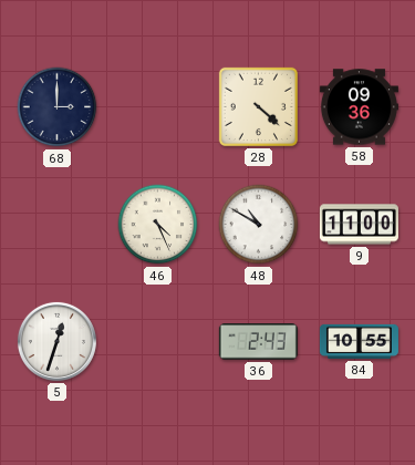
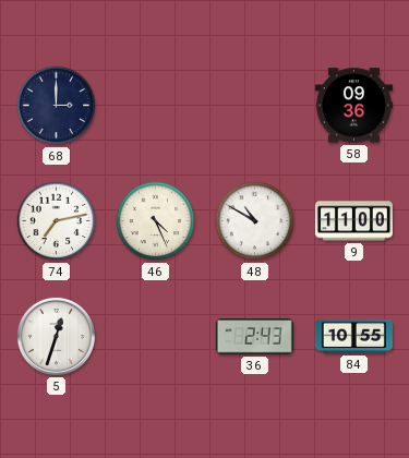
28: 4:22 -> none
74: none -> 7:13
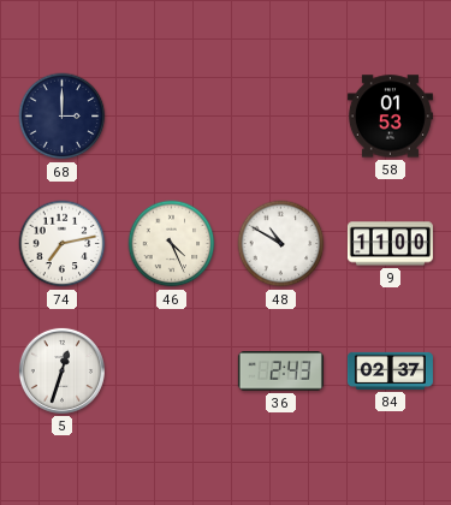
58: 09:36 -> 01:53
84: 10:55 -> 02:37
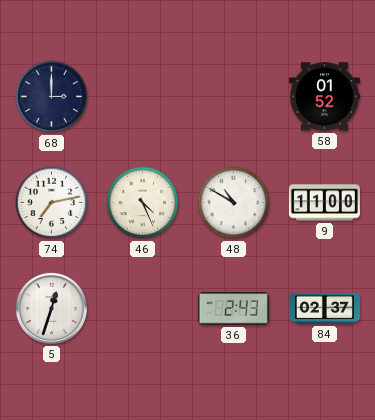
58: 01:53 -> 01:52
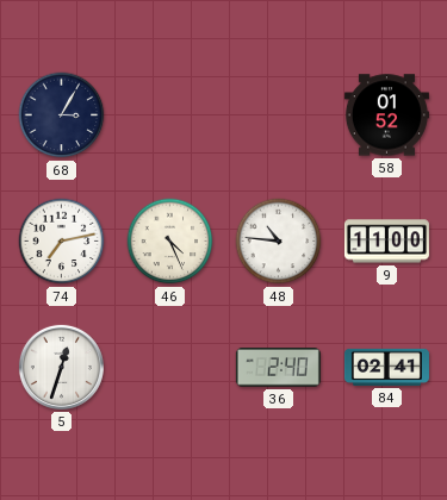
68: 3:00 -> 3:05
48: 10:50 -> 10:46
36: 2:43 -> 2:40
84: 02:37 -> 02:41
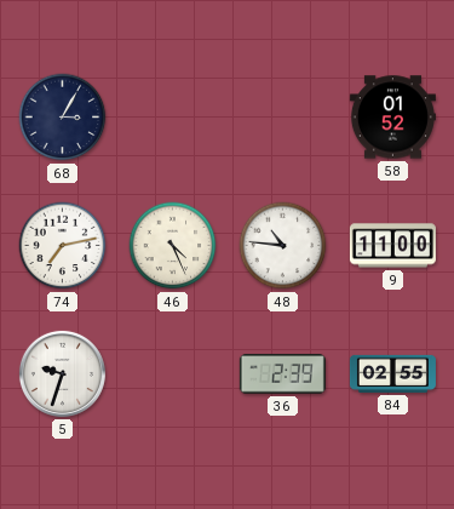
5: 12:33 -> 9:33
36: 2:40 -> 2:39
84: 02:41 -> 02:55
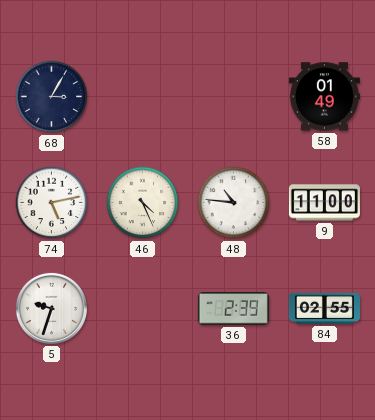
58: 01:52 -> 01:49
74: 7:13 -> 5:13
